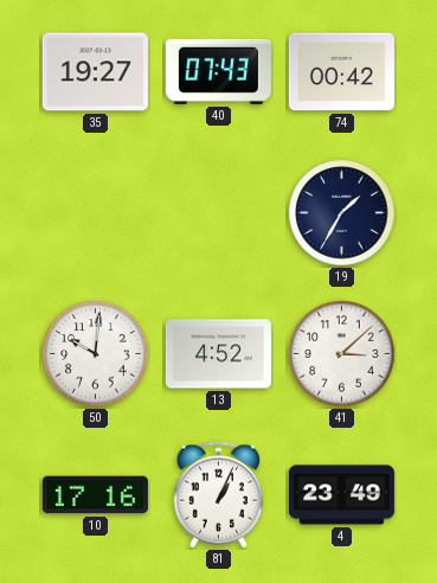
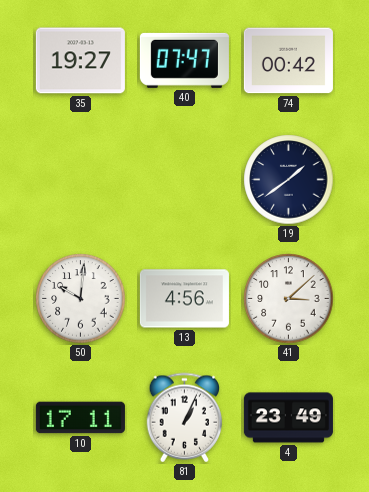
40: 07:43 -> 07:47
19: 1:35 -> 1:39
13: 4:52 -> 4:56
10: 17:16 -> 17:11
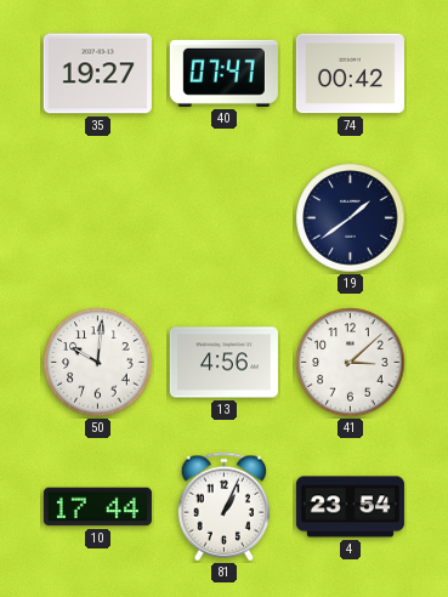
10: 17:11 -> 17:44
4: 23:49 -> 23:54
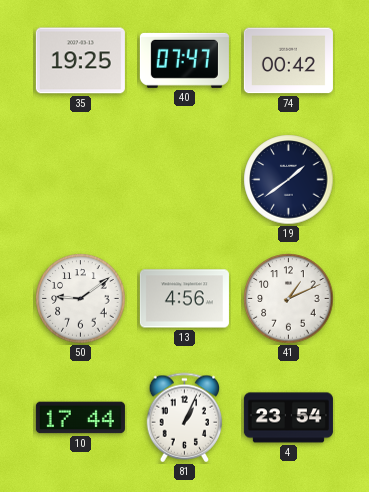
35: 19:27 -> 19:25
50: 10:01 -> 9:09
41: 3:08 -> 1:11
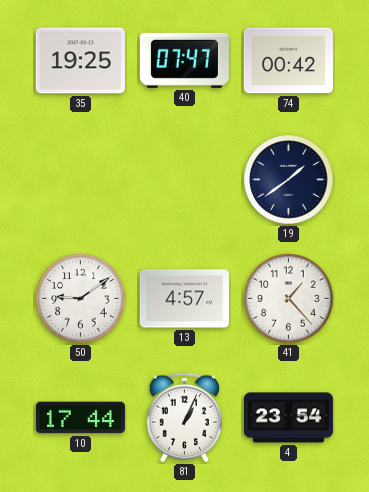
13: 4:56 -> 4:57
41: 1:11 -> 1:23
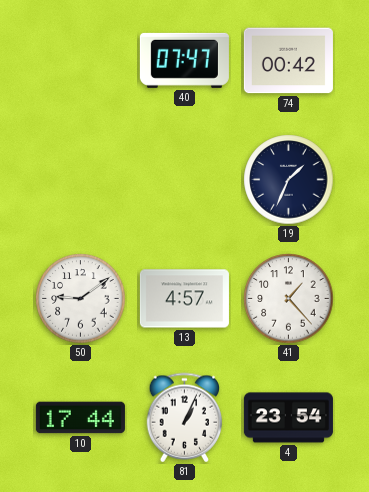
35: 19:25 -> none
19: 1:39 -> 1:34
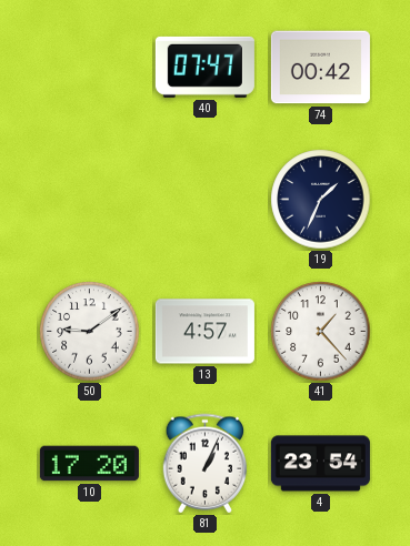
10: 17:44 -> 17:20
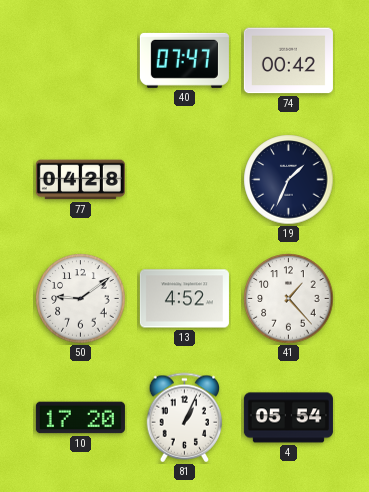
77: none -> 04:28
13: 4:57 -> 4:52
4: 23:54 -> 05:54
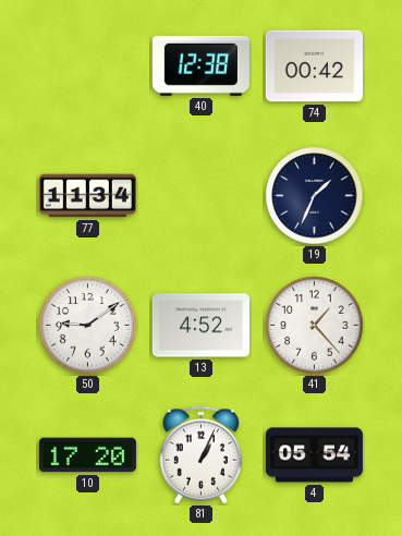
40: 07:47 -> 12:38
77: 04:28 -> 11:34
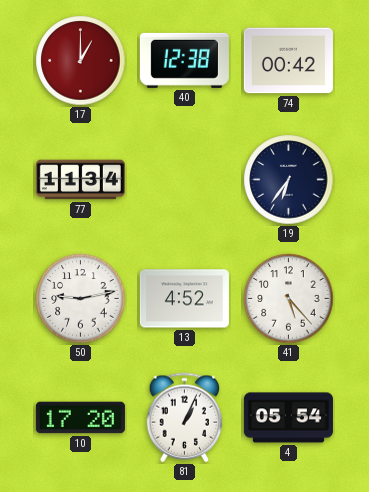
17: none -> 1:00
19: 1:34 -> 6:36
50: 9:09 -> 9:13
41: 1:23 -> 5:23
